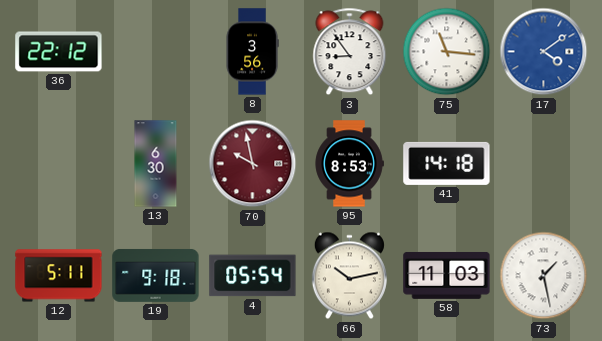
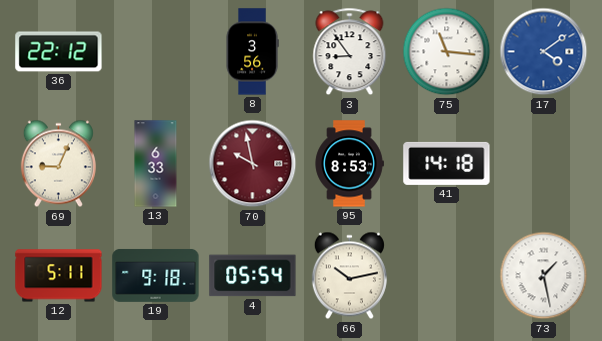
69: none -> 9:04
13: 6:30 -> 6:33
58: 11:03 -> none
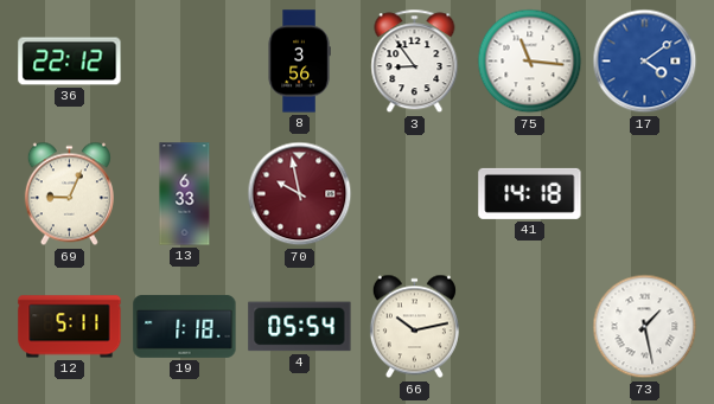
95: 8:53 -> none
19: 9:18 -> 1:18
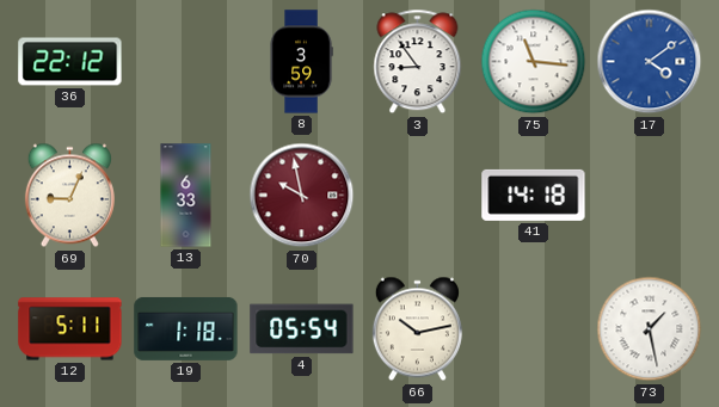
8: 3:56 -> 3:59
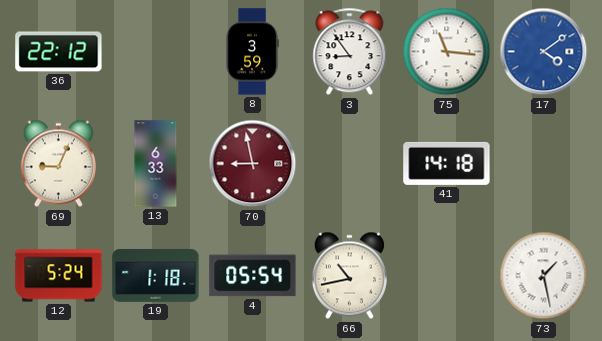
70: 9:58 -> 8:58
12: 5:11 -> 5:24
66: 10:13 -> 10:43
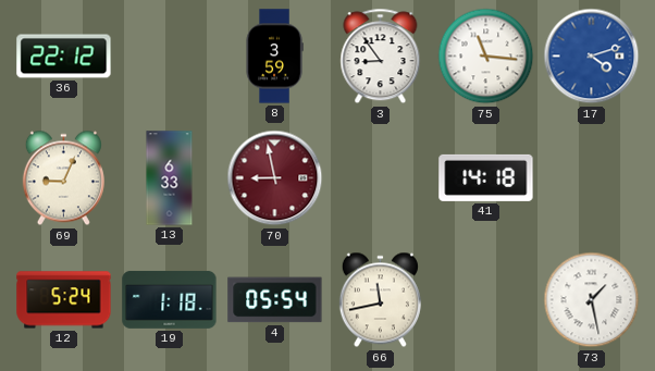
17: 4:09 -> 4:12
66: 10:43 -> 11:43
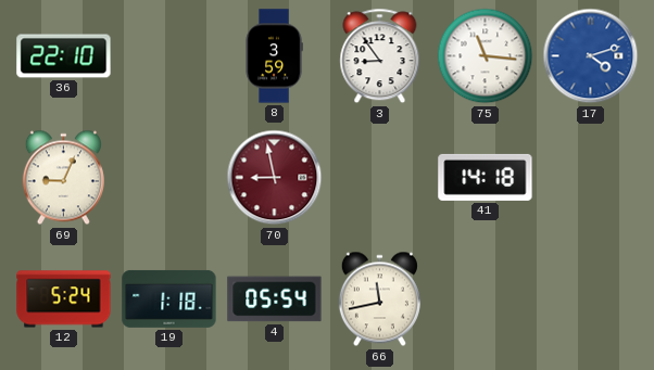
36: 22:12 -> 22:10
13: 6:33 -> none
73: 1:28 -> none
